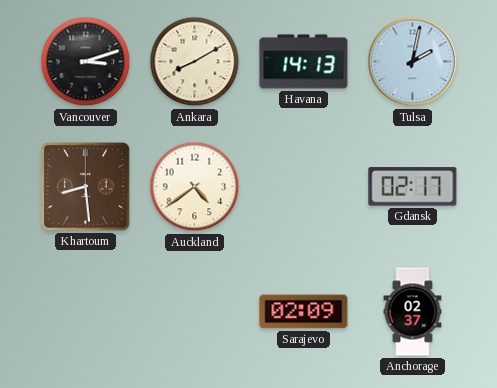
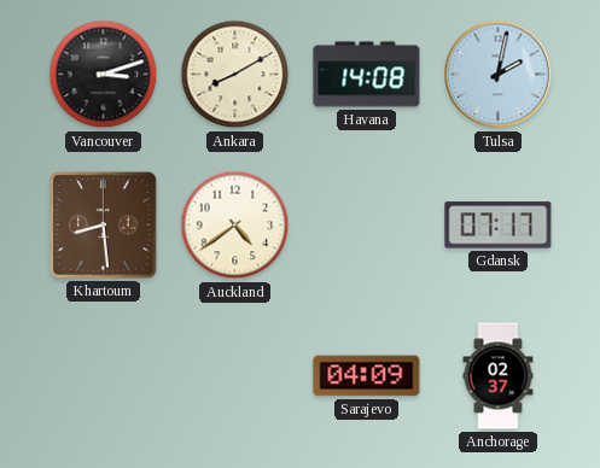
Havana: 14:13 -> 14:08
Gdansk: 02:17 -> 07:17
Sarajevo: 02:09 -> 04:09
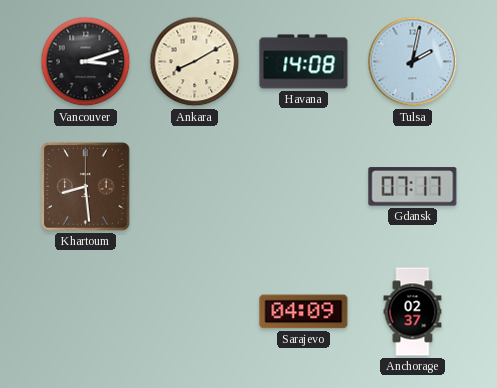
Auckland: 4:39 -> none
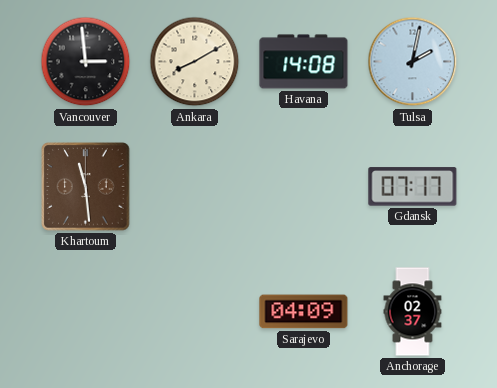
Vancouver: 3:12 -> 2:59
Khartoum: 8:29 -> 11:29
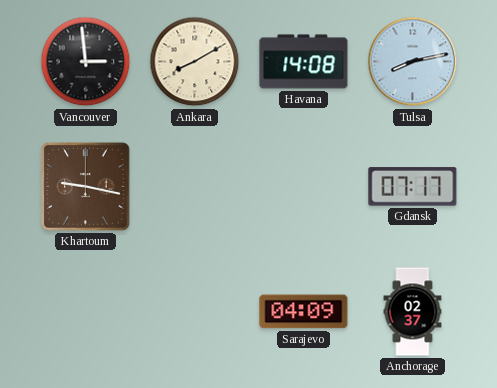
Tulsa: 2:02 -> 8:13
Khartoum: 11:29 -> 9:17
